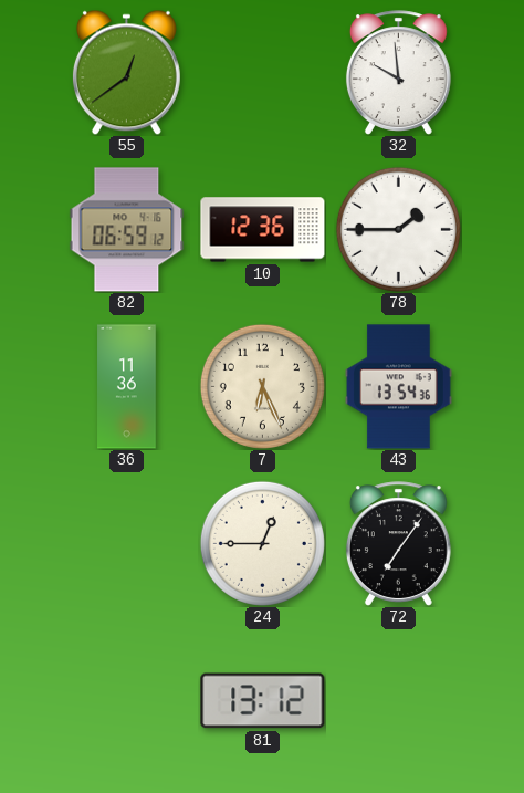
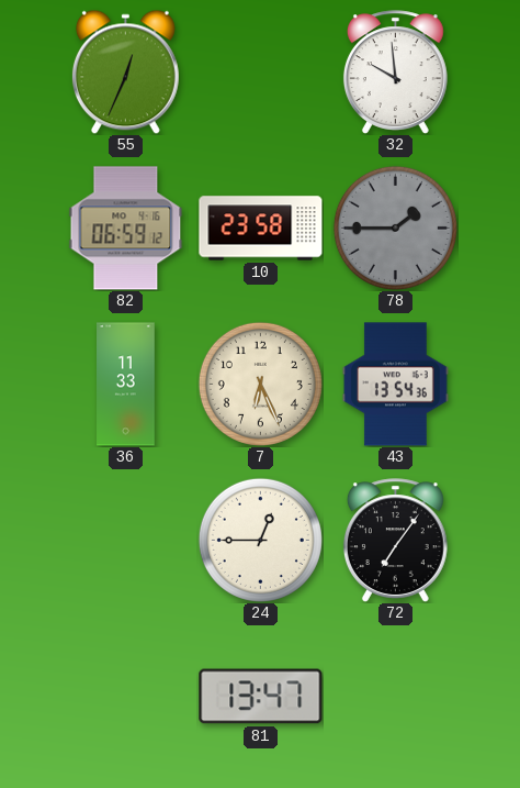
55: 12:39 -> 12:34
10: 12:36 -> 23:58
78 dial: white -> grey
36: 11:36 -> 11:33
81: 13:12 -> 13:47
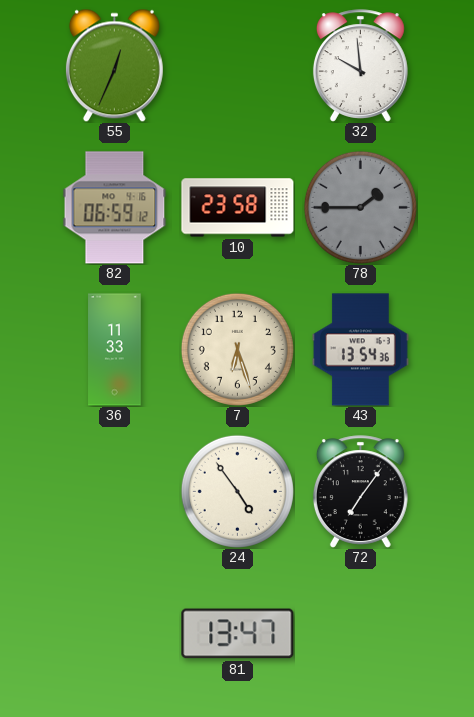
7: 6:26 -> 6:27
24: 12:45 -> 4:54
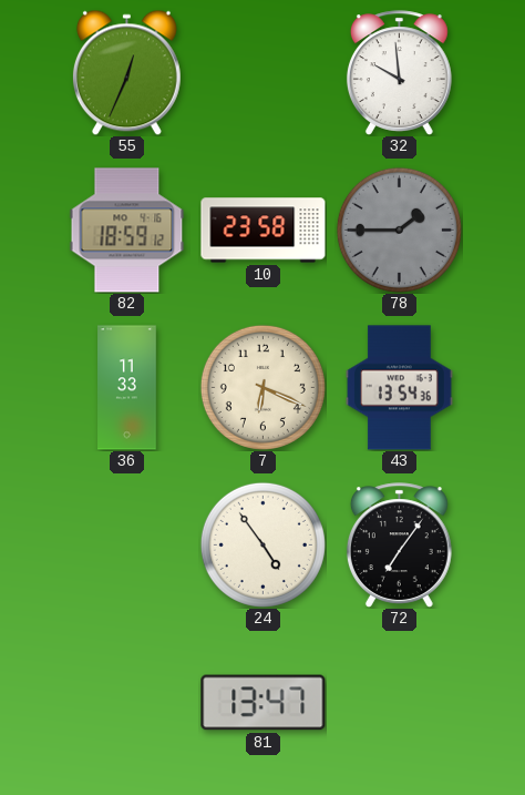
82: 06:59 -> 18:59
7: 6:27 -> 6:19
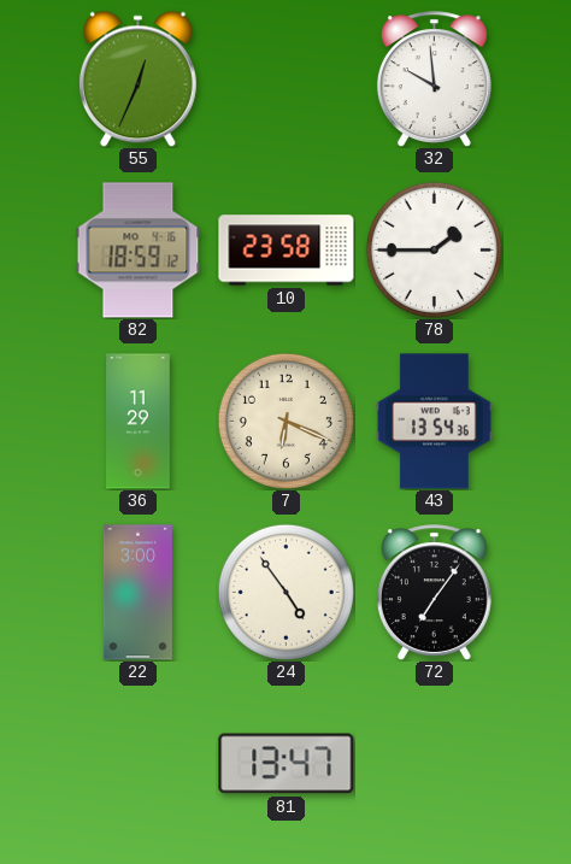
78 dial: grey -> white
36: 11:33 -> 11:29
22: none -> 3:00
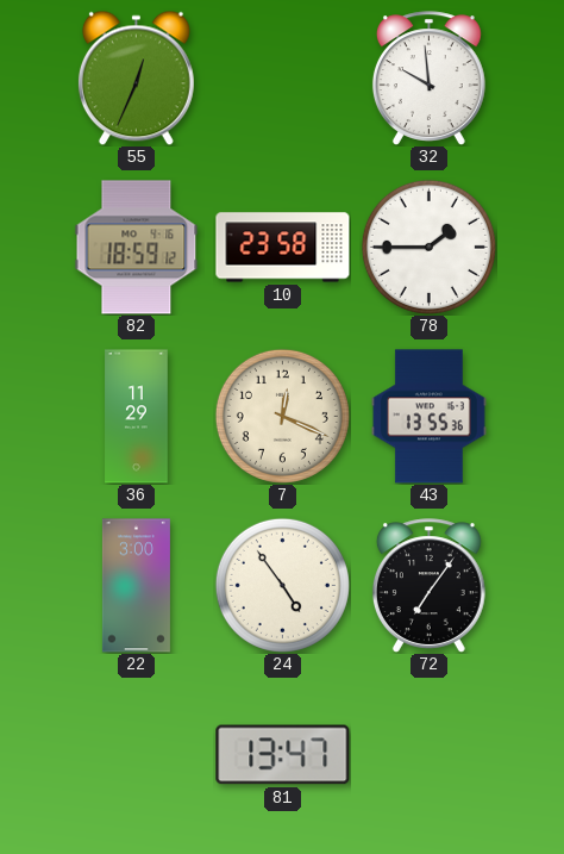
7: 6:19 -> 12:19
43: 13:54 -> 13:55
